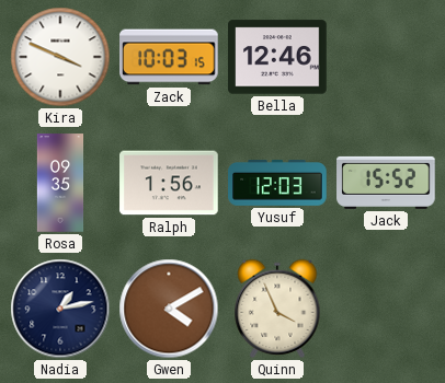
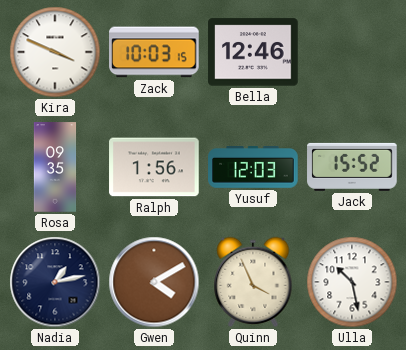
Ulla: none -> 10:28
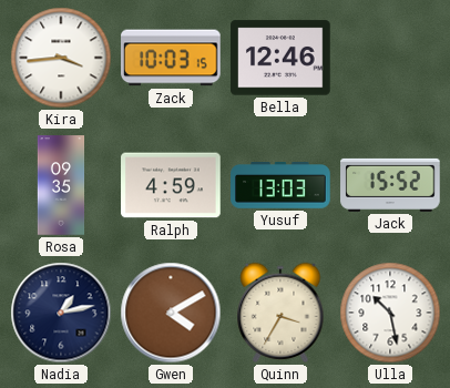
Kira: 3:49 -> 3:44
Ralph: 1:56 -> 4:59
Yusuf: 12:03 -> 13:03
Quinn: 3:56 -> 3:35
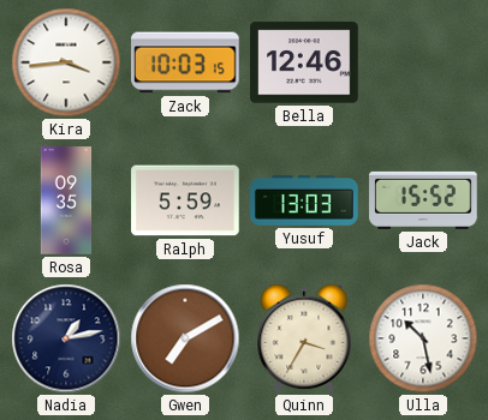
Ralph: 4:59 -> 5:59
Gwen: 4:10 -> 7:10
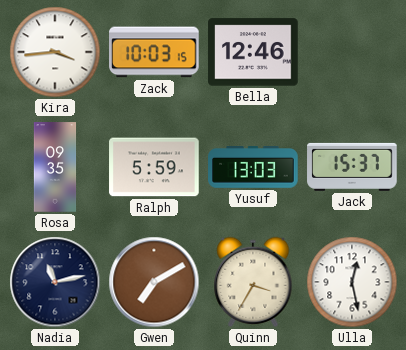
Jack: 15:52 -> 15:37
Nadia: 1:13 -> 11:13
Ulla: 10:28 -> 12:28
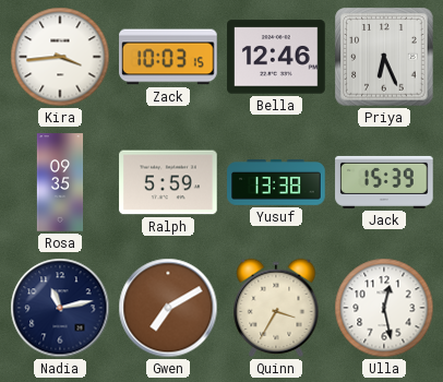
Priya: none -> 6:26
Yusuf: 13:03 -> 13:38
Jack: 15:37 -> 15:39
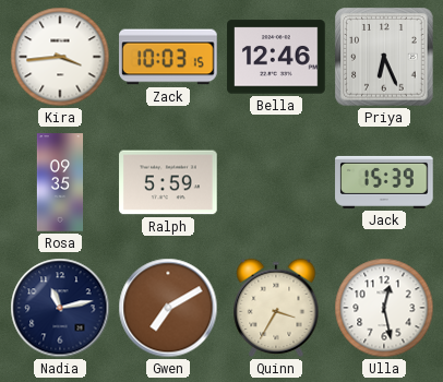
Yusuf: 13:38 -> none
